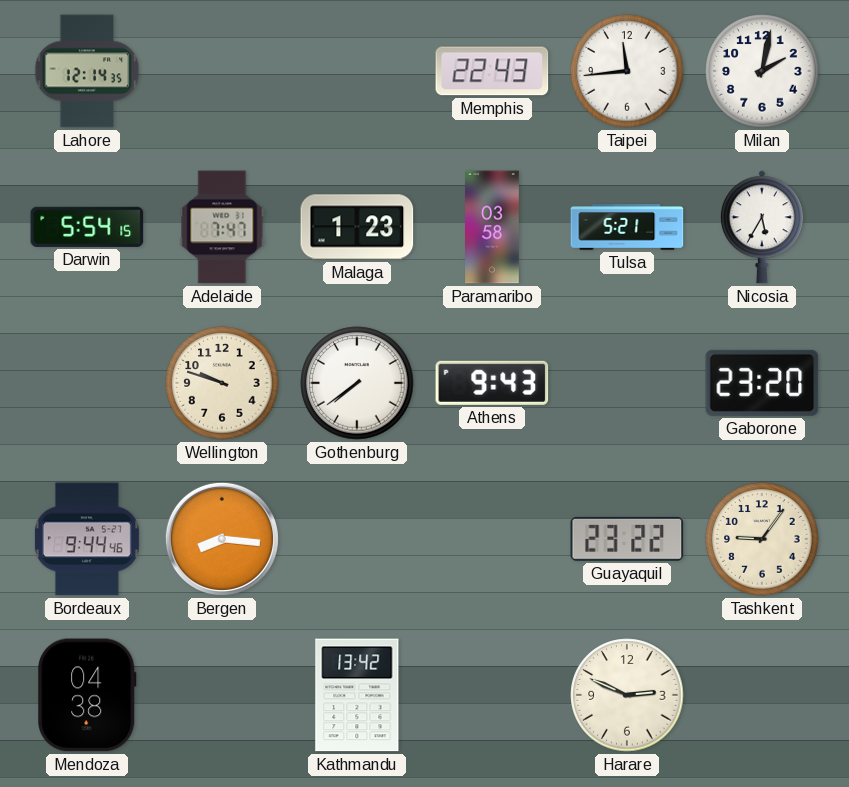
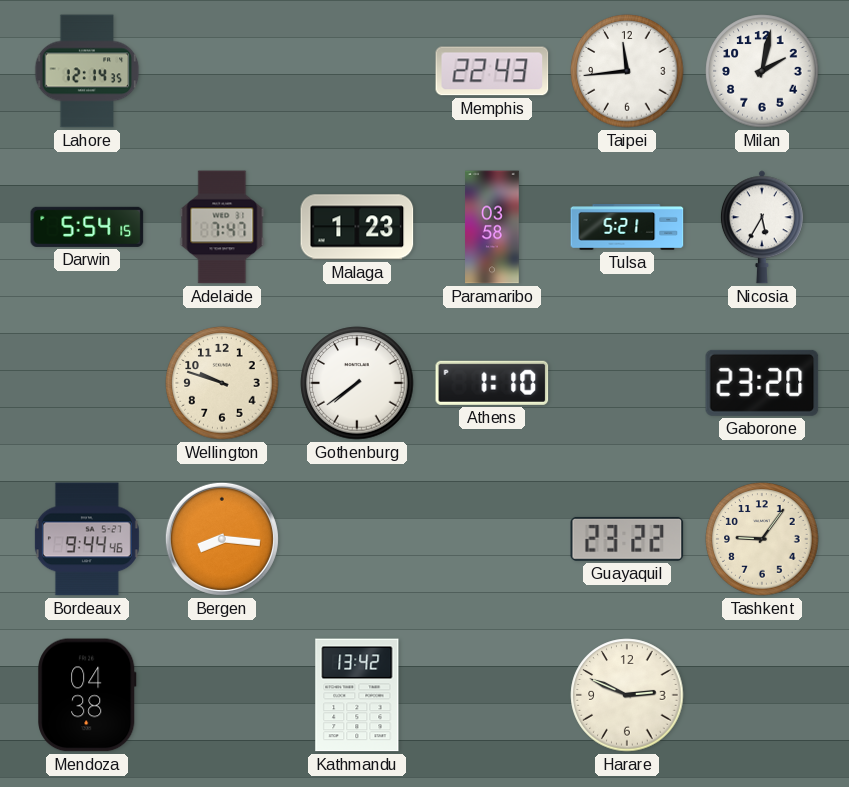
Athens: 9:43 -> 1:10
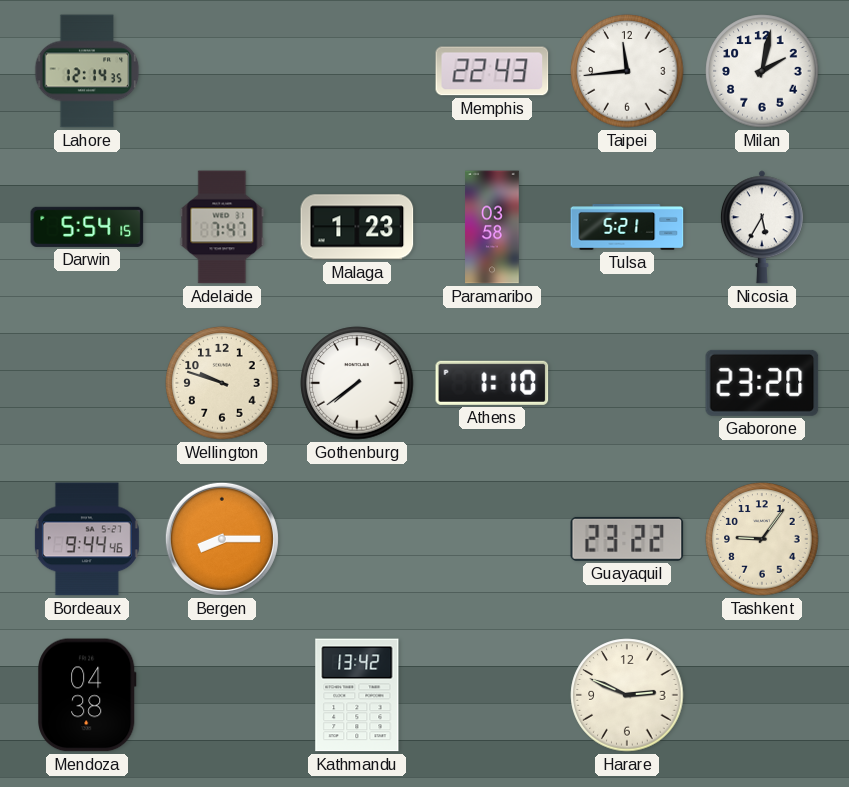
Bergen: 8:16 -> 8:15
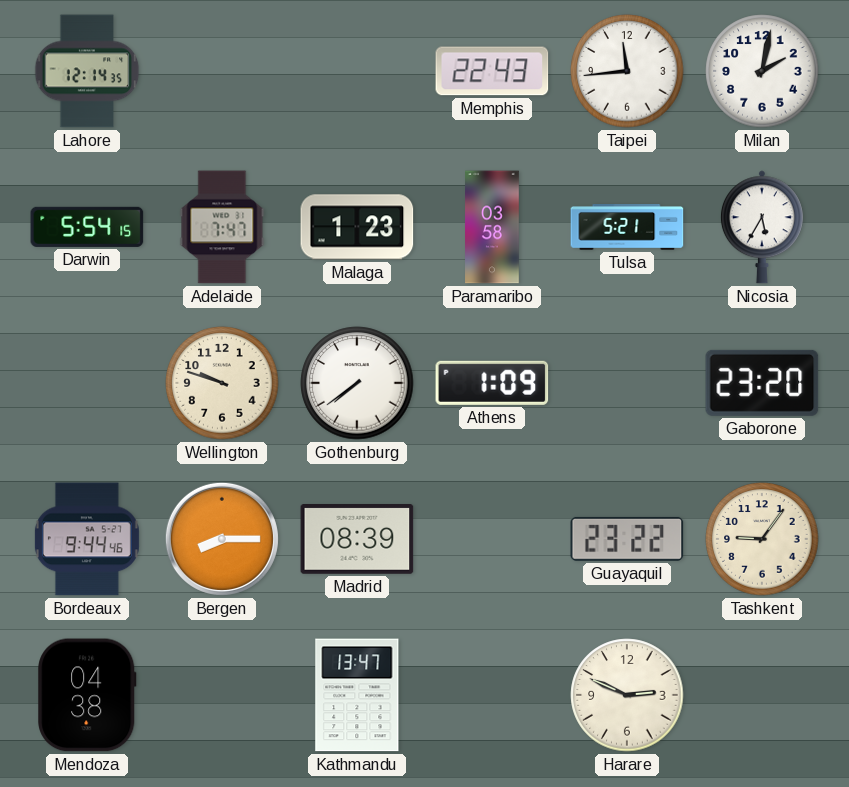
Athens: 1:10 -> 1:09
Madrid: none -> 08:39
Kathmandu: 13:42 -> 13:47
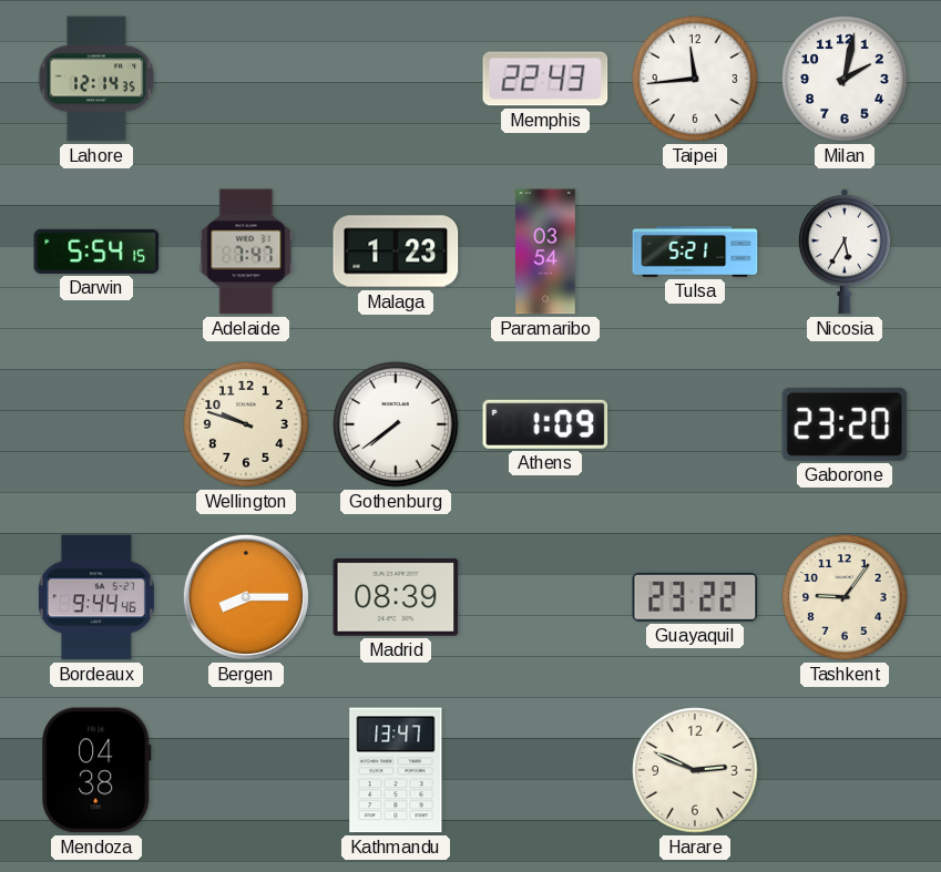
Paramaribo: 03:58 -> 03:54
